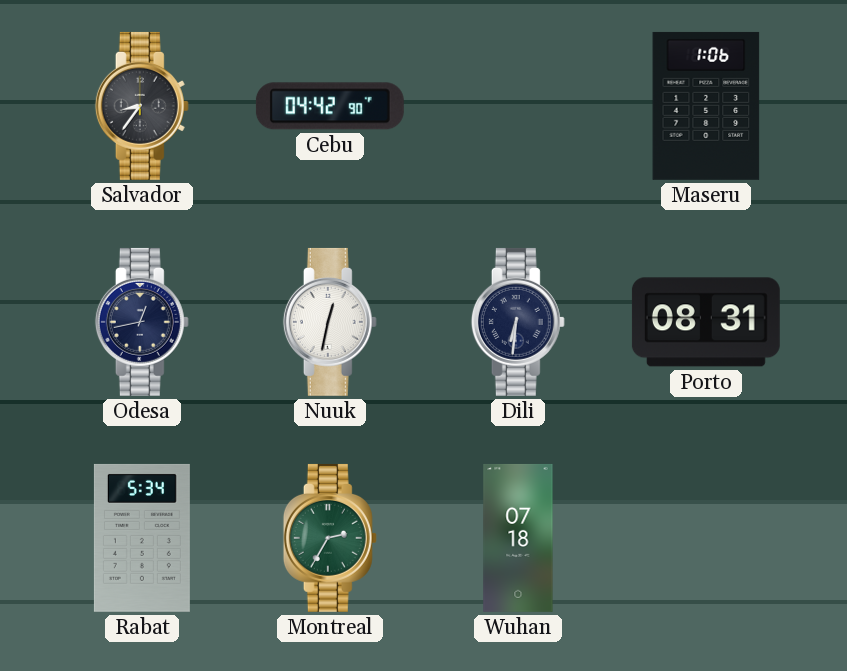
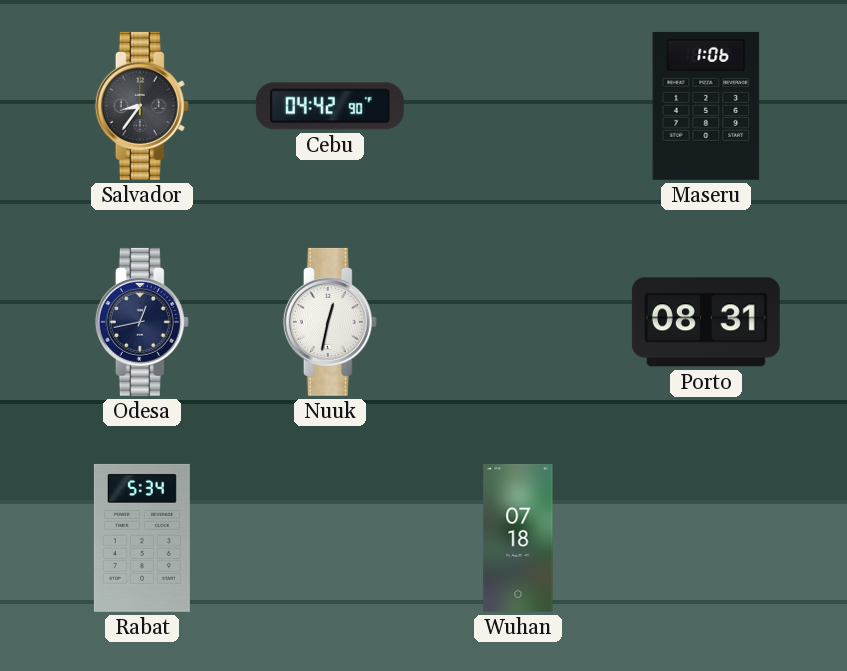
Dili: 6:31 -> none
Montreal: 2:35 -> none
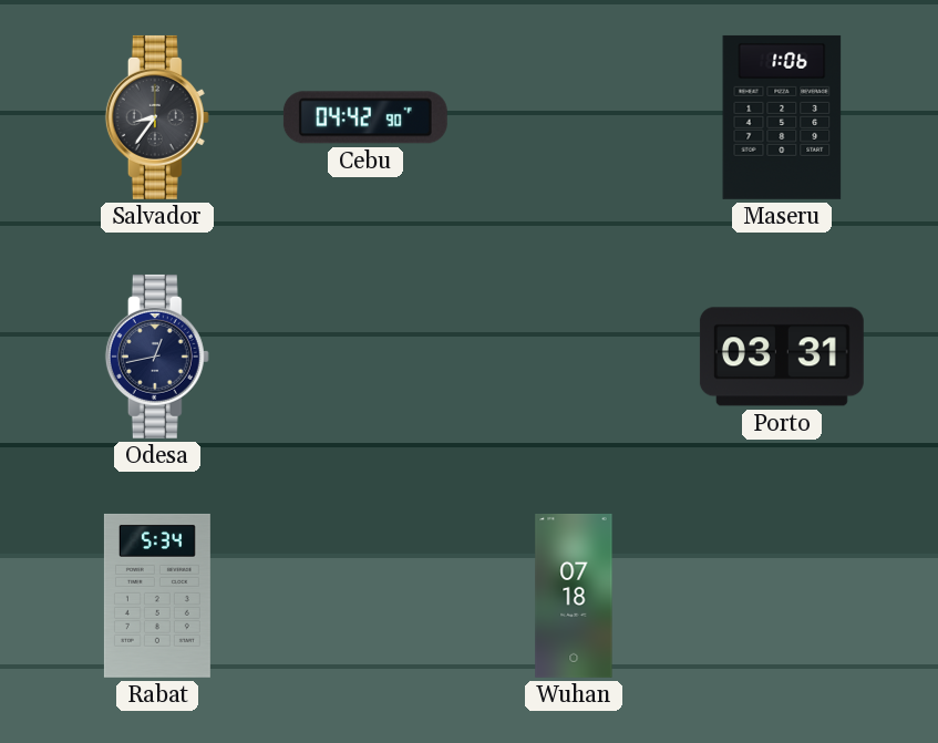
Nuuk: 12:32 -> none
Porto: 08:31 -> 03:31
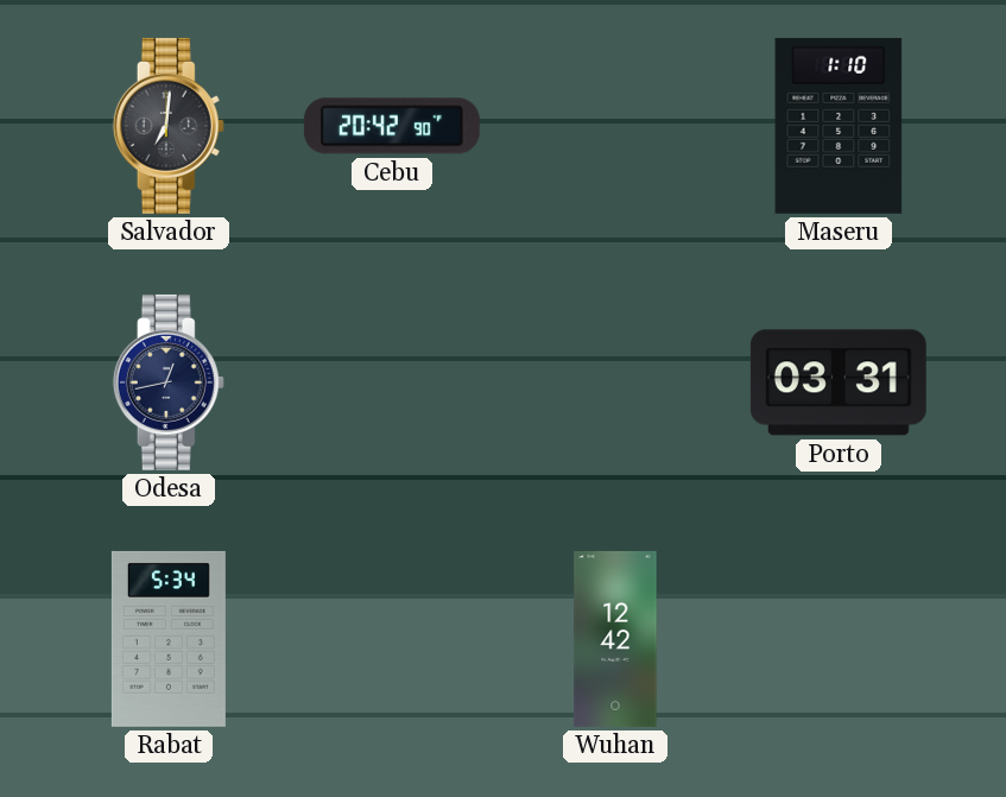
Salvador: 8:36 -> 7:01
Cebu: 04:42 -> 20:42
Maseru: 1:06 -> 1:10
Wuhan: 07:18 -> 12:42
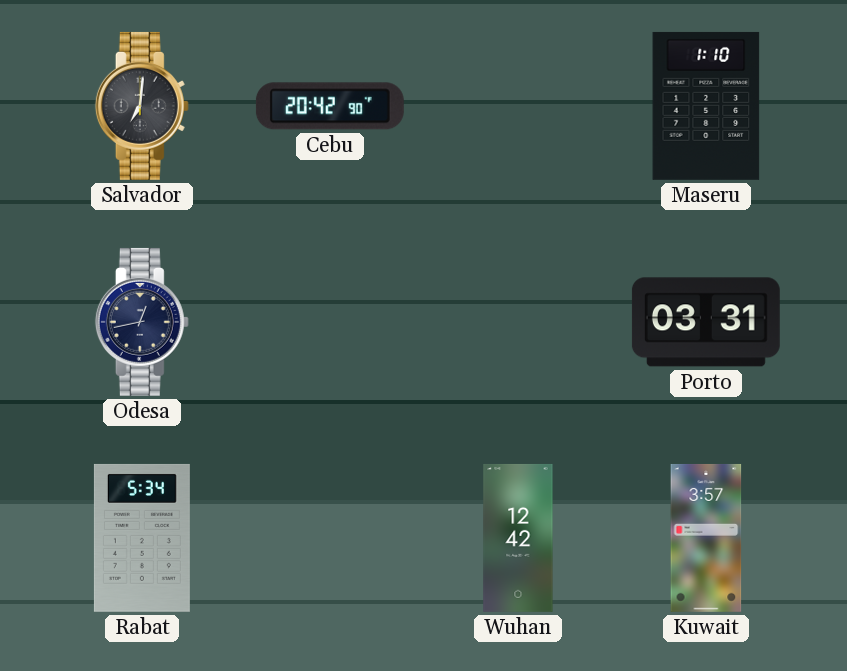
Kuwait: none -> 3:57
